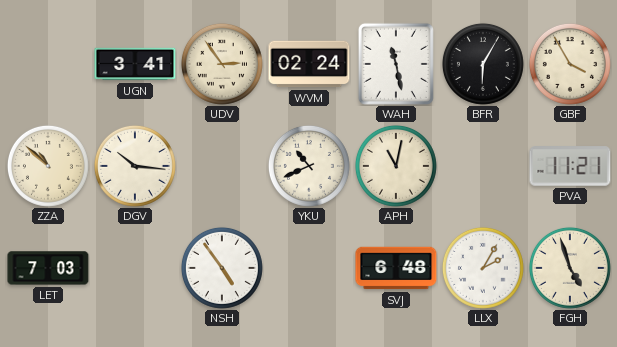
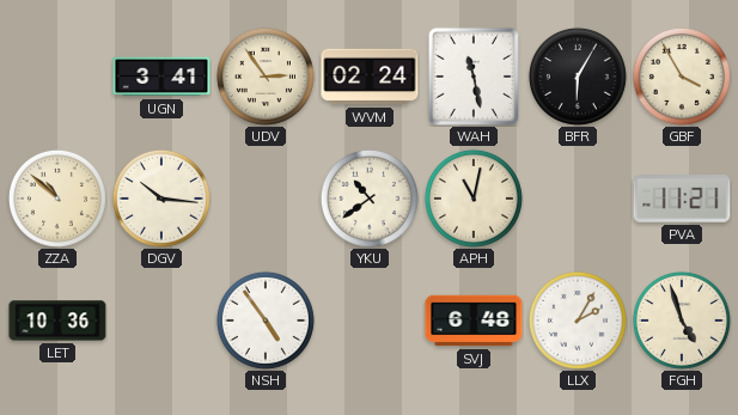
YKU: 10:41 -> 10:39
LET: 7:03 -> 10:36
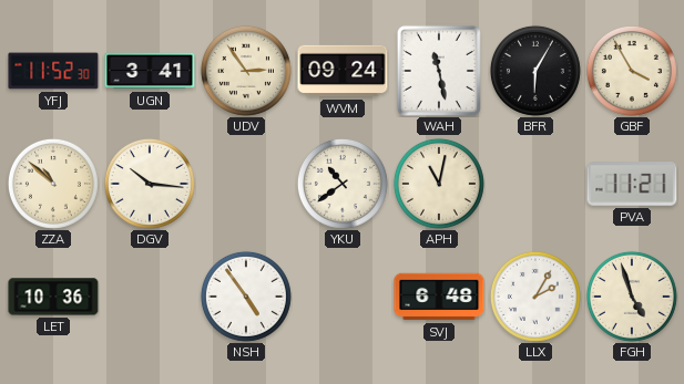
YFJ: none -> 11:52
WVM: 02:24 -> 09:24
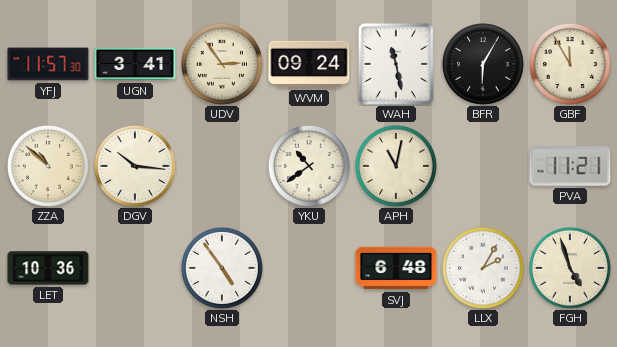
YFJ: 11:52 -> 11:57
GBF: 3:55 -> 11:55
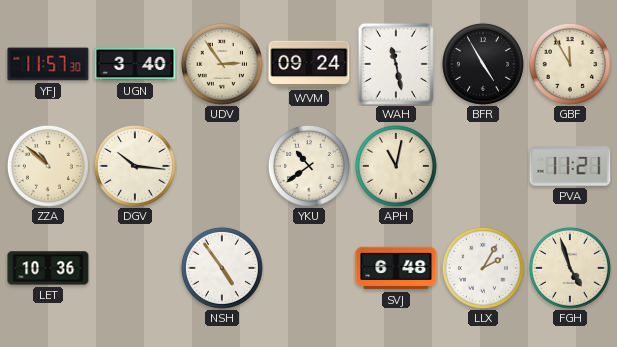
UGN: 3:41 -> 3:40
BFR: 6:05 -> 4:55
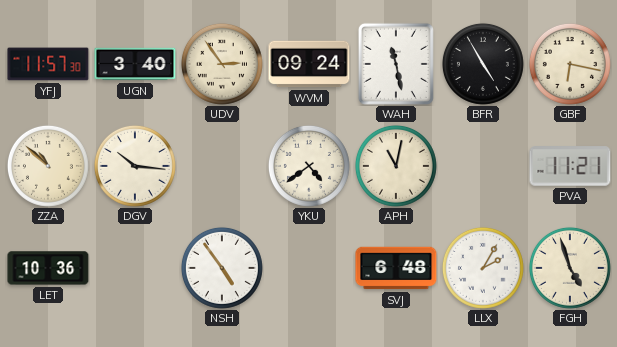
GBF: 11:55 -> 6:17
YKU: 10:39 -> 4:39
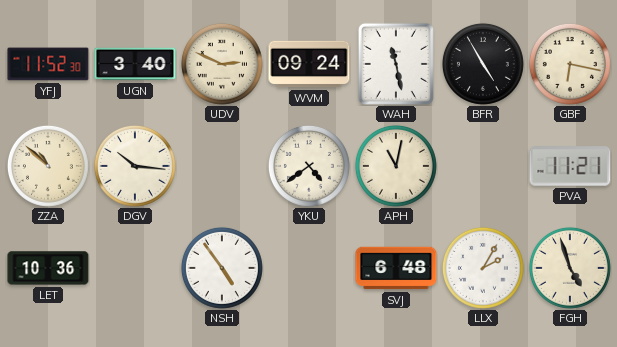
YFJ: 11:57 -> 11:52
UDV: 2:54 -> 2:49
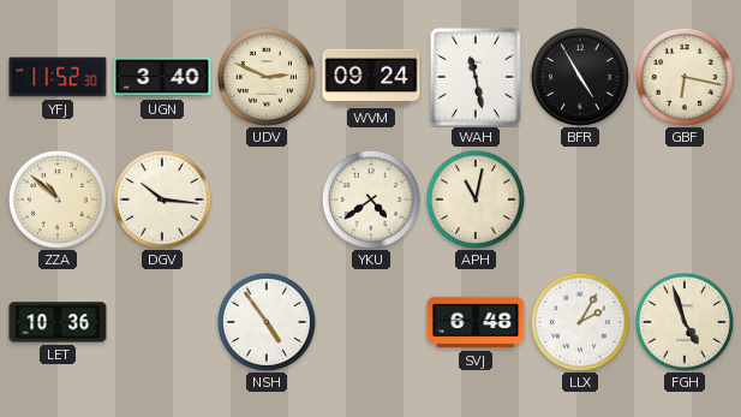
PVA: 11:21 -> none
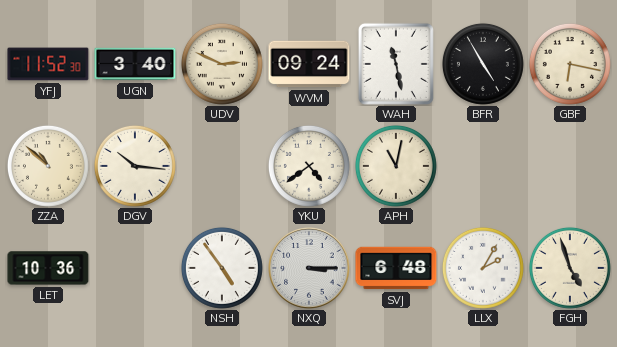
NXQ: none -> 3:15
